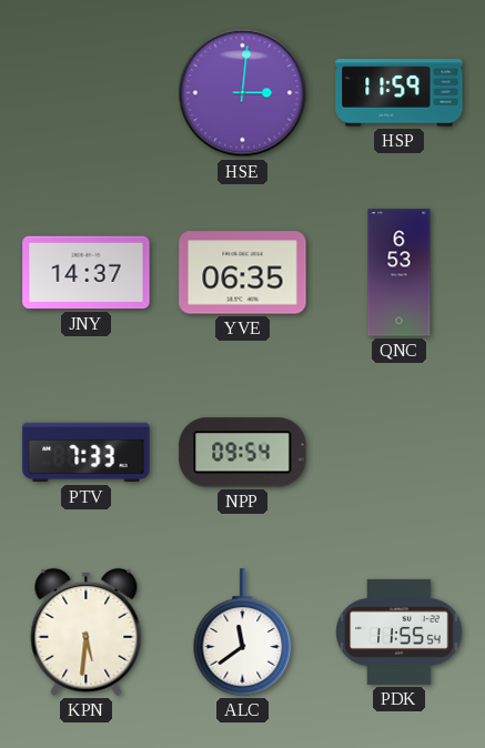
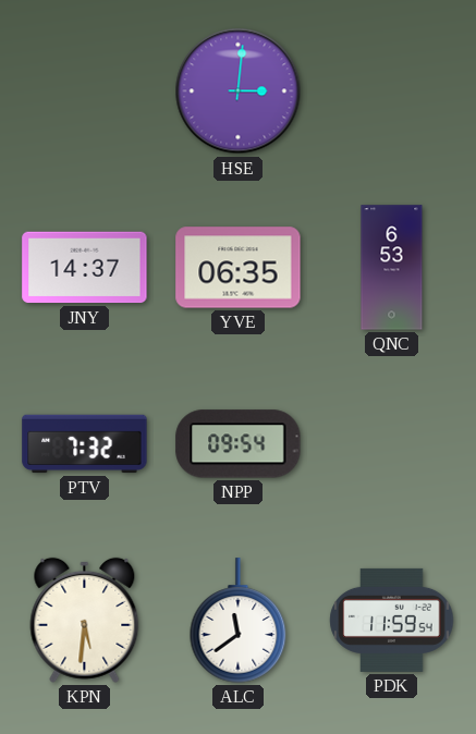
HSP: 11:59 -> none
PTV: 7:33 -> 7:32
PDK: 11:55 -> 11:59
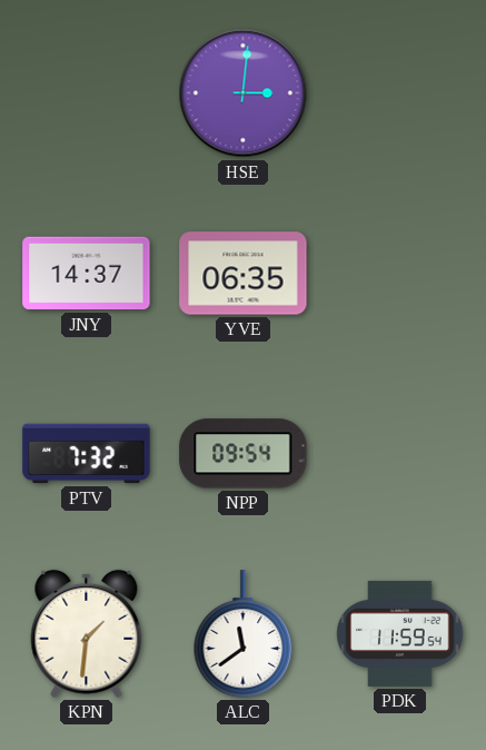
QNC: 6:53 -> none
KPN: 5:31 -> 1:31
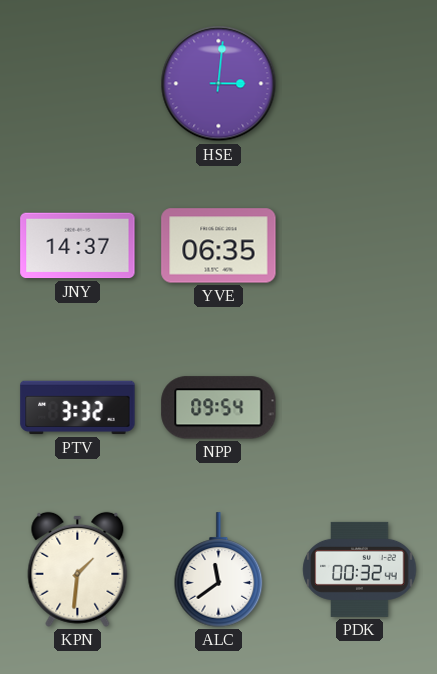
PTV: 7:32 -> 3:32
PDK: 11:59 -> 00:32
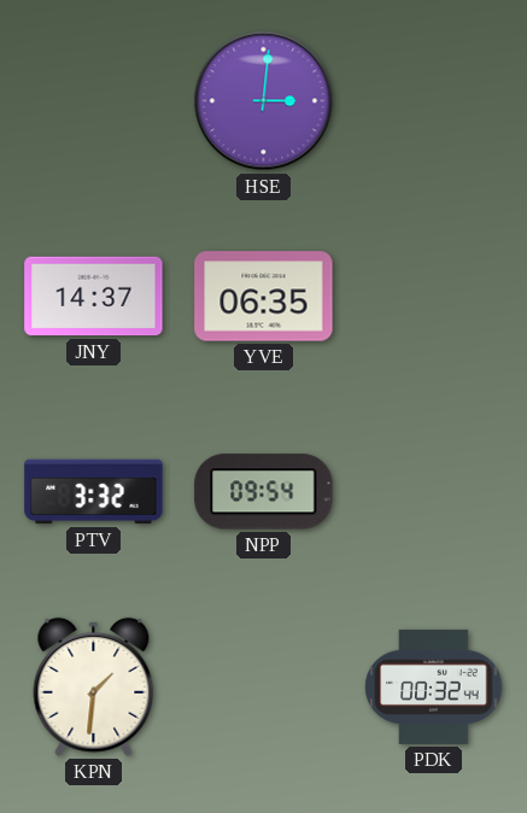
ALC: 11:39 -> none
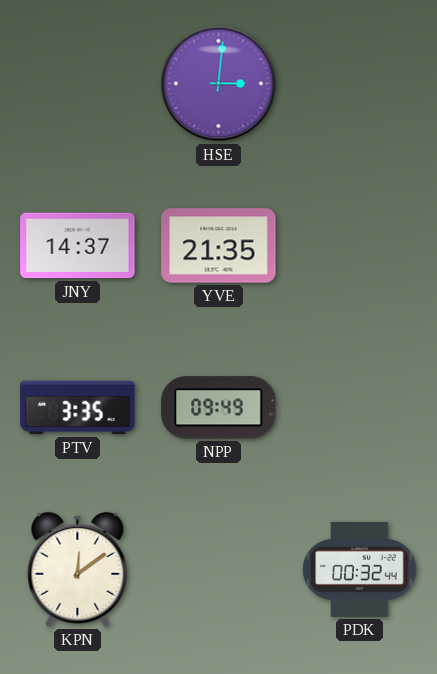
YVE: 06:35 -> 21:35
PTV: 3:32 -> 3:35
NPP: 09:54 -> 09:49
KPN: 1:31 -> 12:09
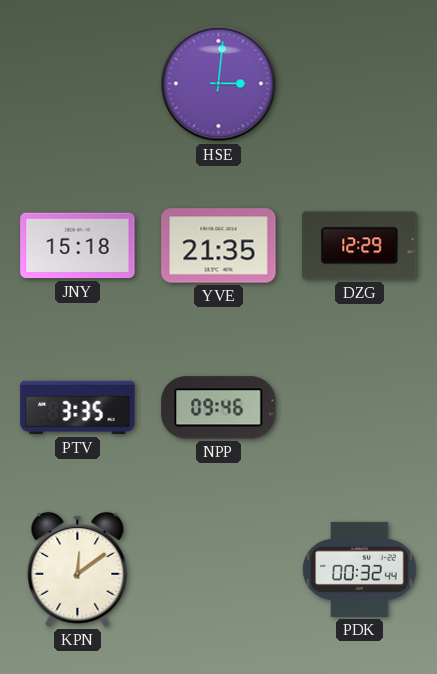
JNY: 14:37 -> 15:18
DZG: none -> 12:29
NPP: 09:49 -> 09:46
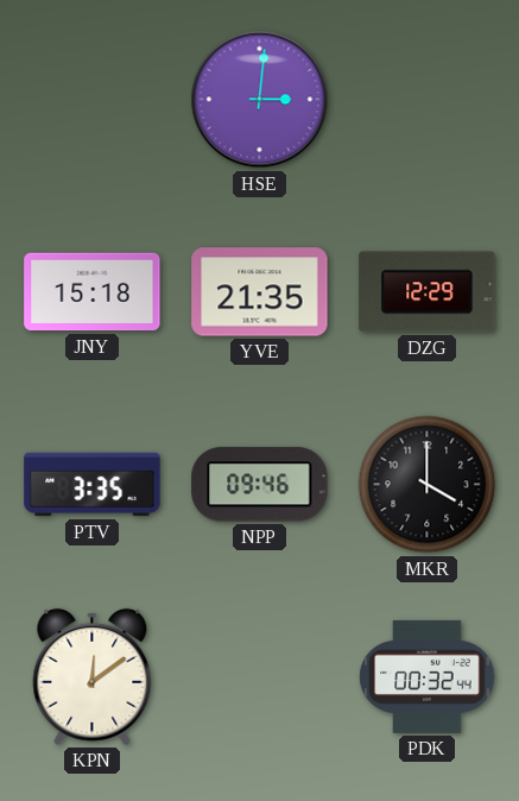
MKR: none -> 4:00
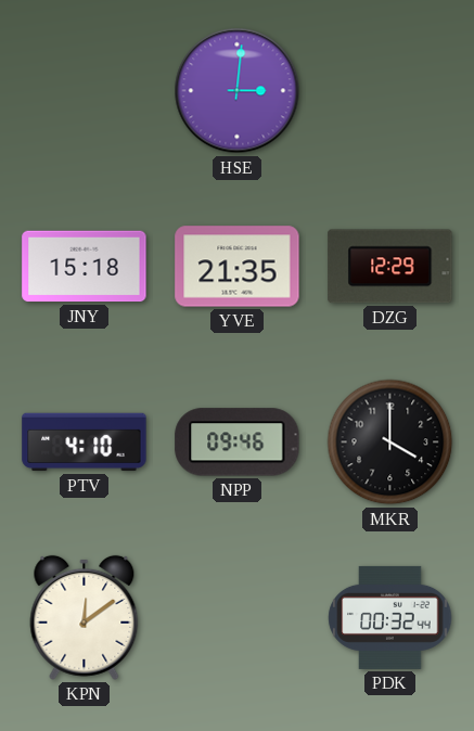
PTV: 3:35 -> 4:10
